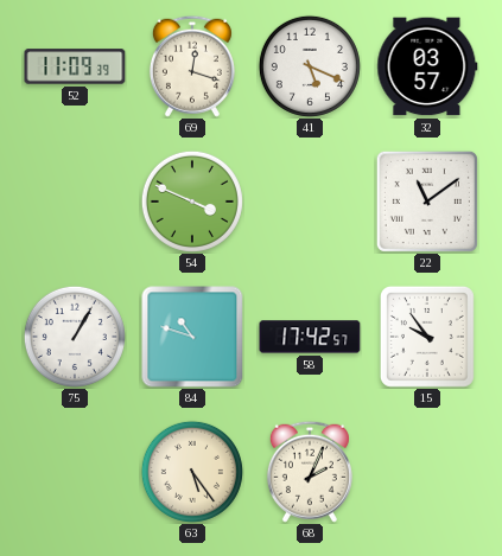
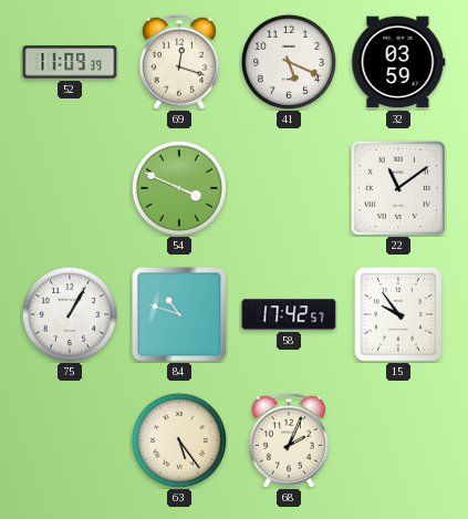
32: 03:57 -> 03:59
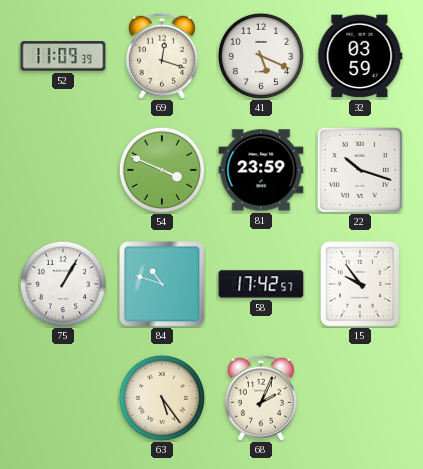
81: none -> 23:59
22: 11:09 -> 10:18
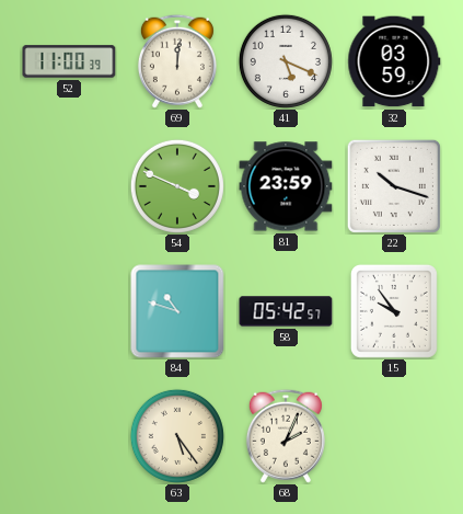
52: 11:09 -> 11:00
69: 12:18 -> 12:01
75: 1:05 -> none
58: 17:42 -> 05:42
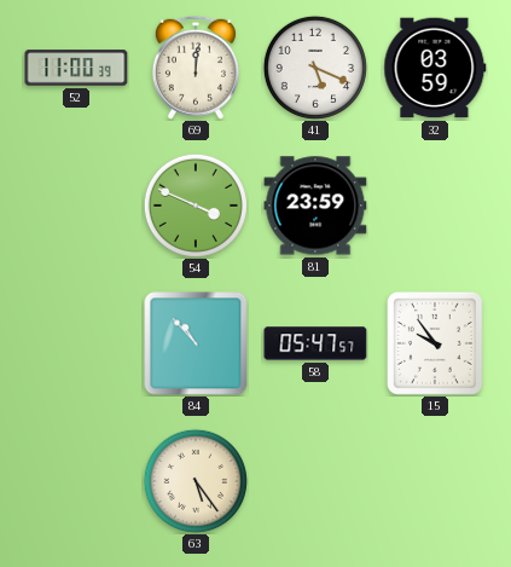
22: 10:18 -> none
84: 10:48 -> 10:53
58: 05:42 -> 05:47
68: 2:04 -> none
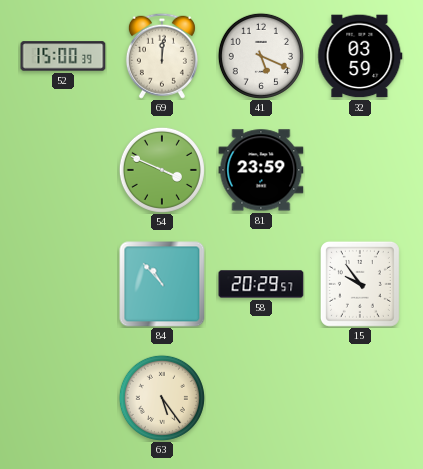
52: 11:00 -> 15:00
58: 05:47 -> 20:29
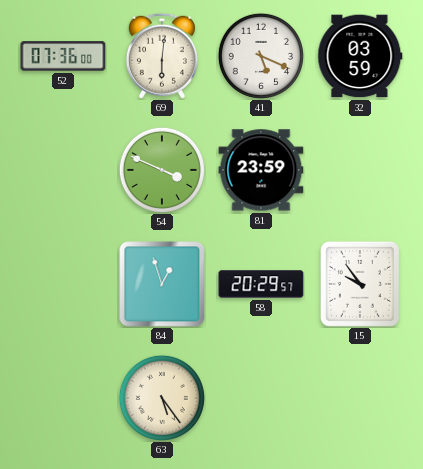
52: 15:00 -> 07:36
69: 12:01 -> 6:01
84: 10:53 -> 12:57
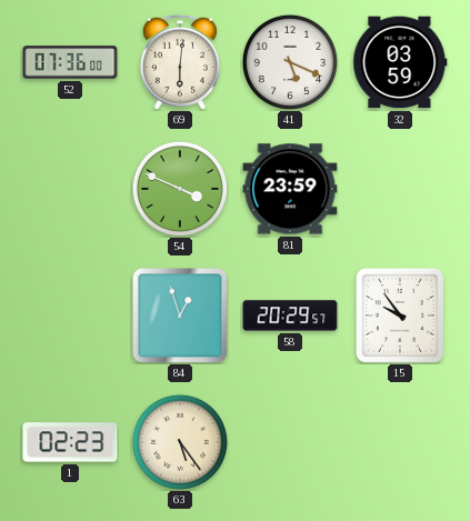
1: none -> 02:23
